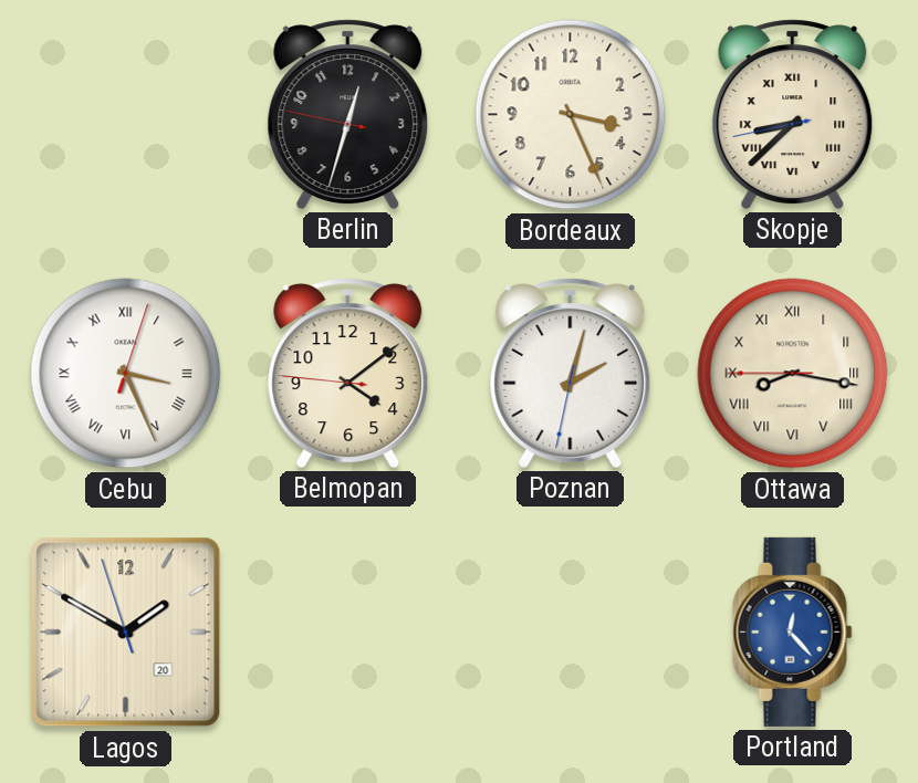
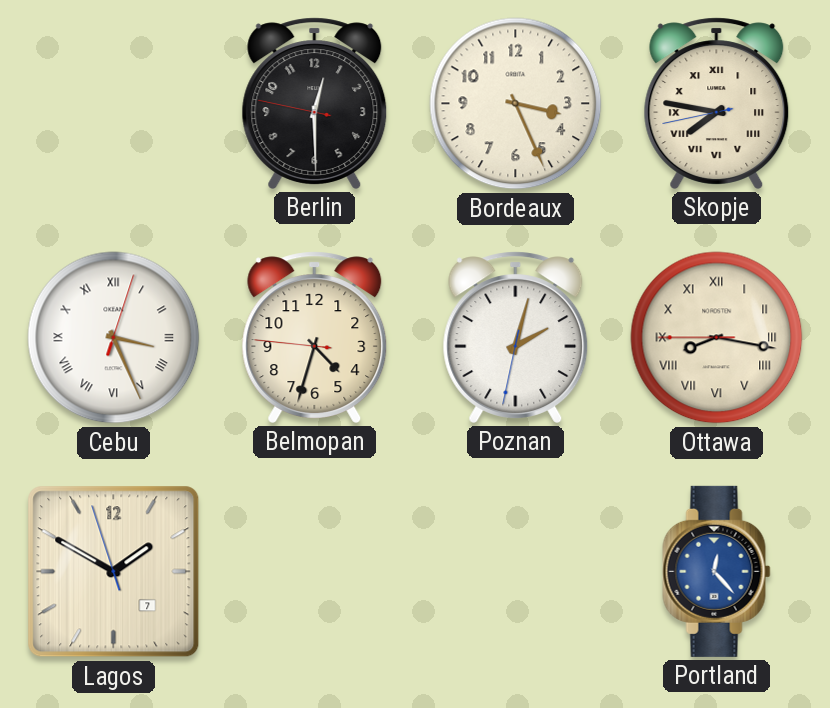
Berlin: 12:32 -> 12:29
Skopje: 8:37 -> 7:46
Belmopan: 4:08 -> 4:32
Lagos date: 20 -> 7
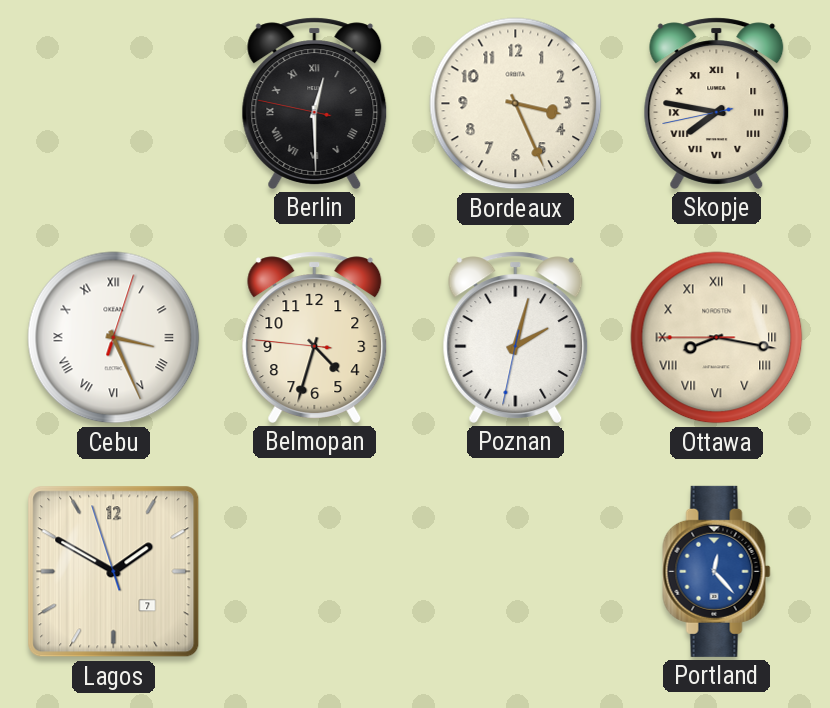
Berlin numerals: Arabic -> Roman
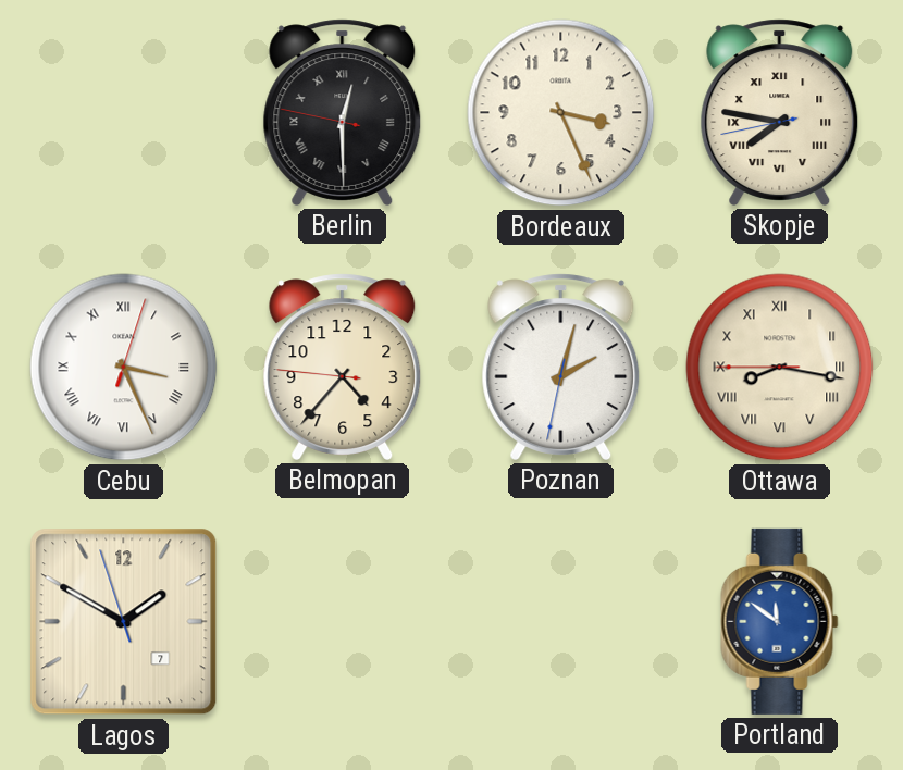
Belmopan: 4:32 -> 4:36
Portland: 12:23 -> 11:51
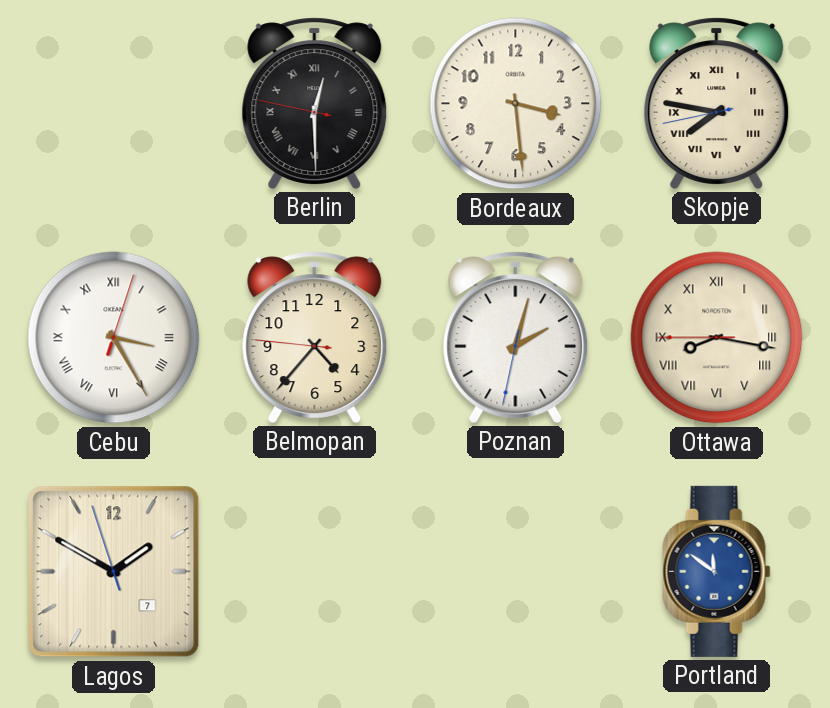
Bordeaux: 3:26 -> 3:29
Cebu: 3:26 -> 3:25
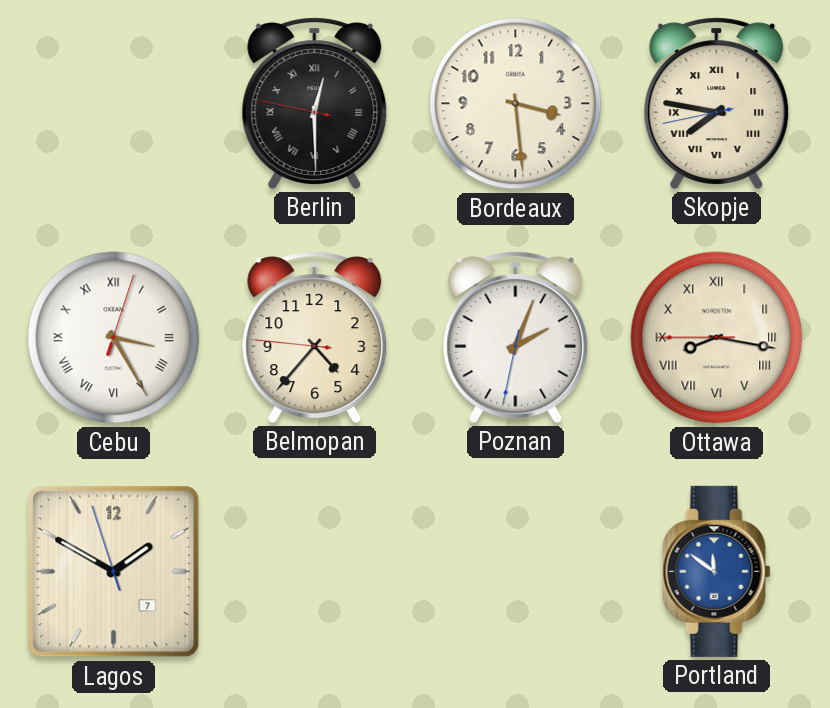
Poznan: 2:02 -> 2:03
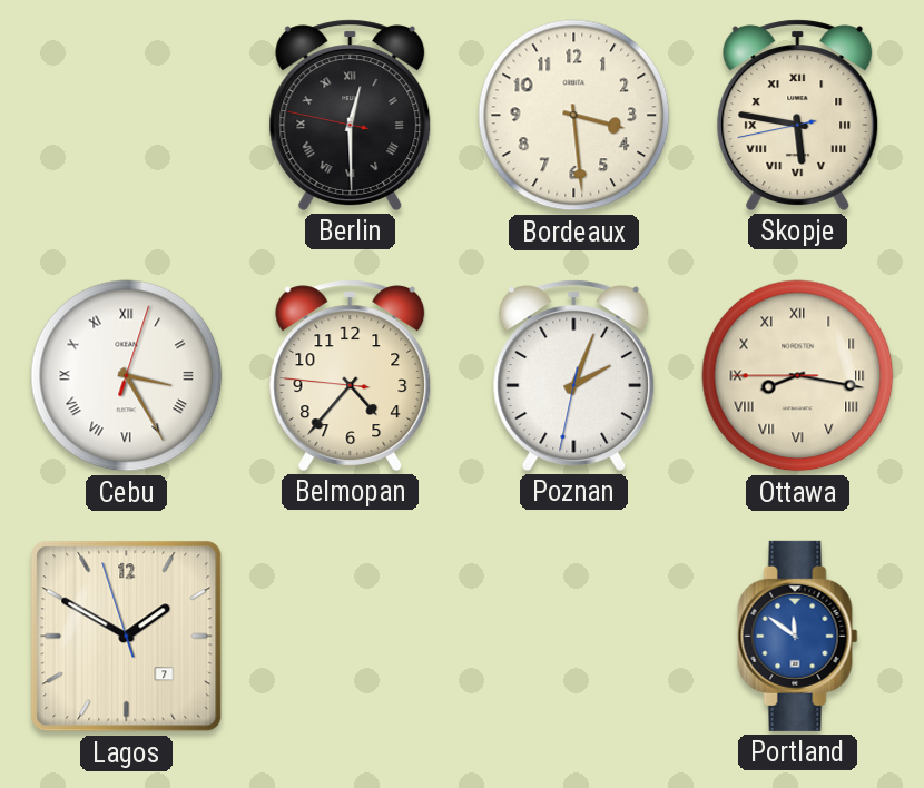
Skopje: 7:46 -> 5:46
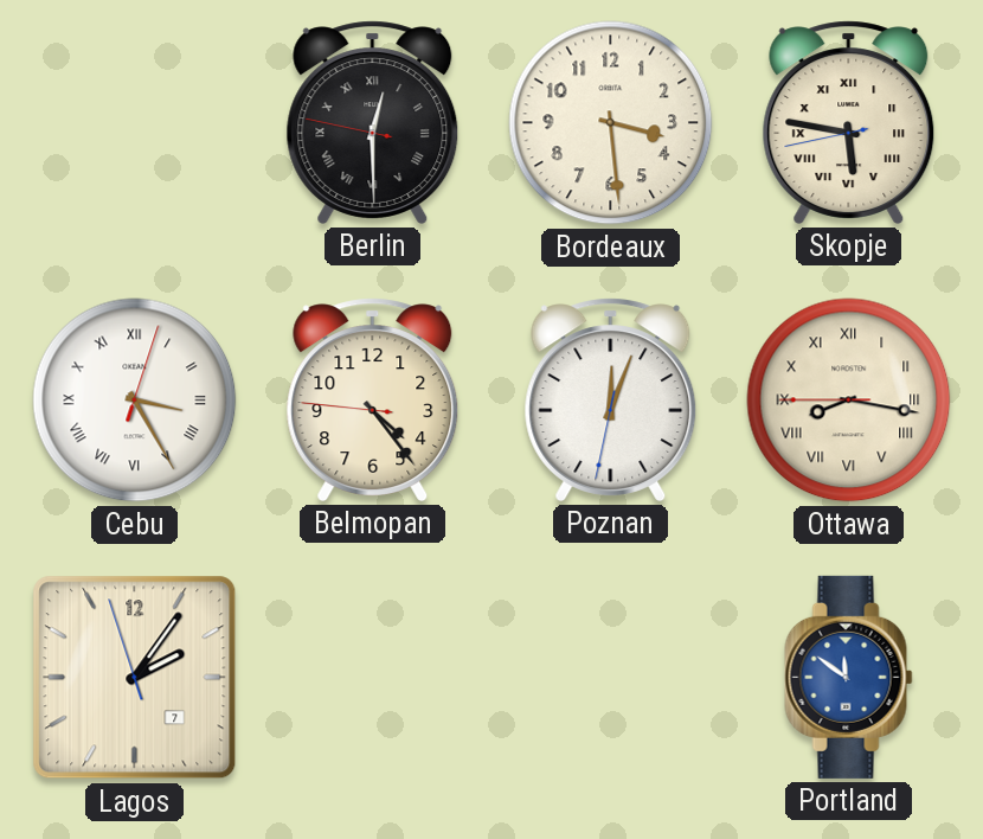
Belmopan: 4:36 -> 4:23
Poznan: 2:03 -> 12:03
Lagos: 1:49 -> 2:05
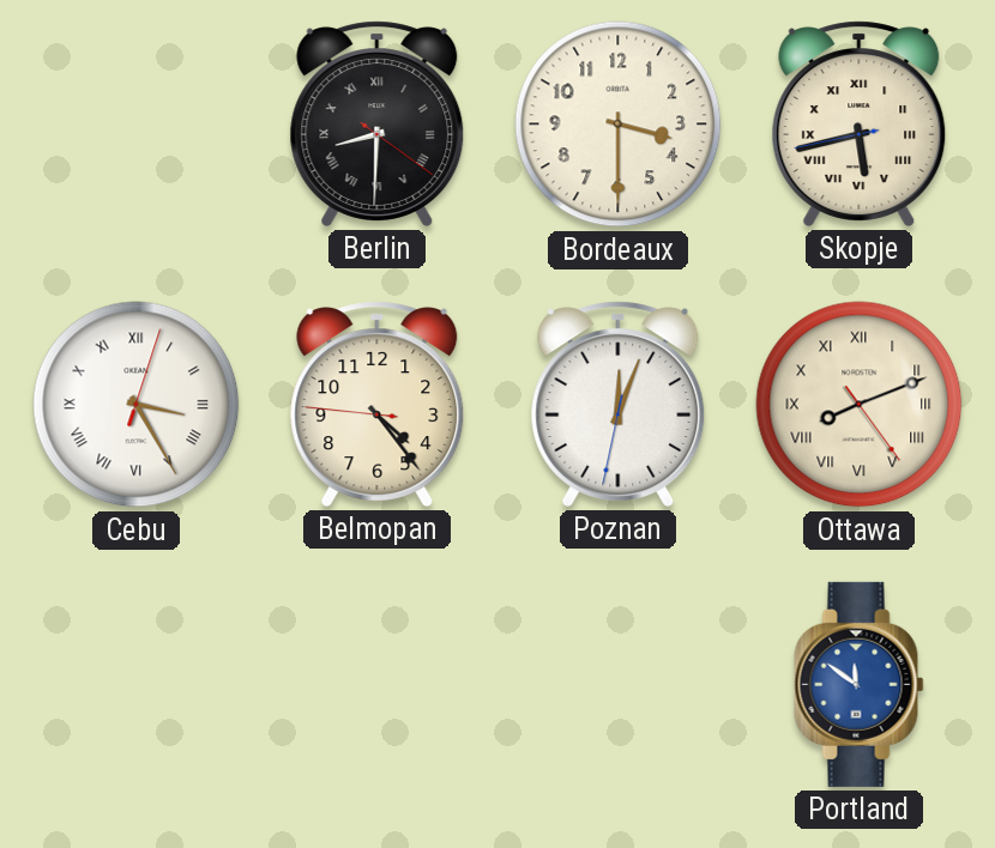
Berlin: 12:29 -> 8:30
Bordeaux: 3:29 -> 3:30
Skopje: 5:46 -> 5:42
Ottawa: 8:16 -> 8:11
Lagos: 2:05 -> none
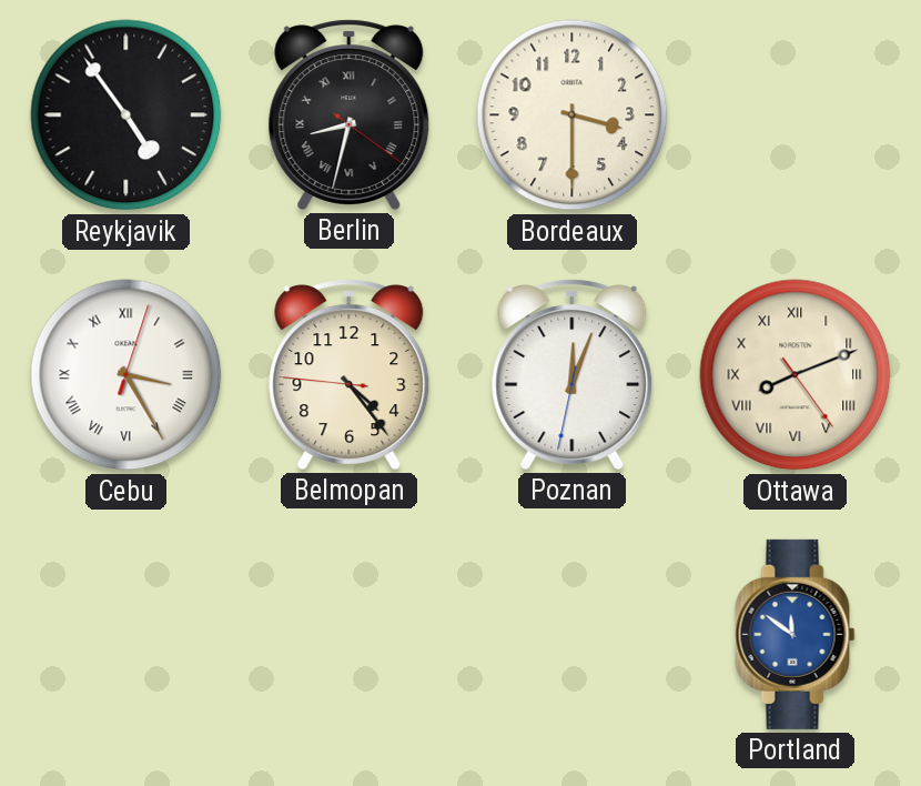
Reykjavik: none -> 4:54
Berlin: 8:30 -> 8:32
Skopje: 5:42 -> none
